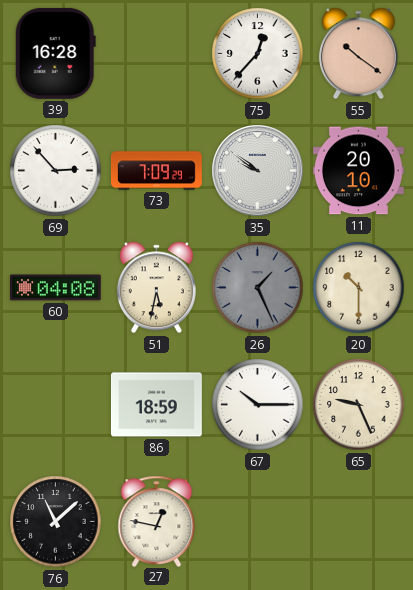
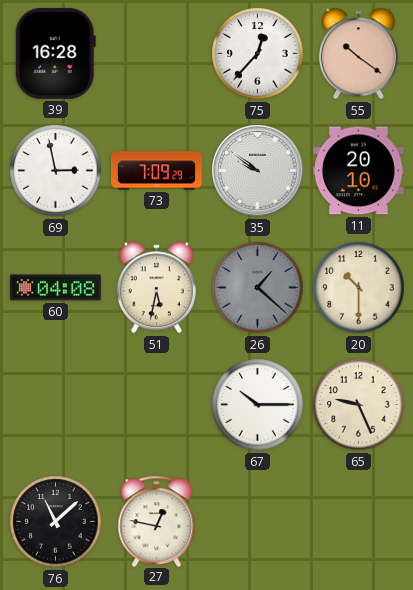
69: 2:53 -> 2:58
26: 1:26 -> 1:22
86: 18:59 -> none
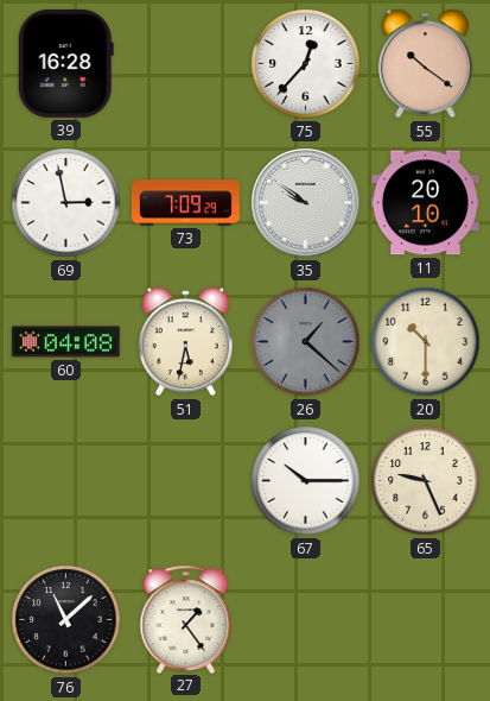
27: 12:47 -> 1:24
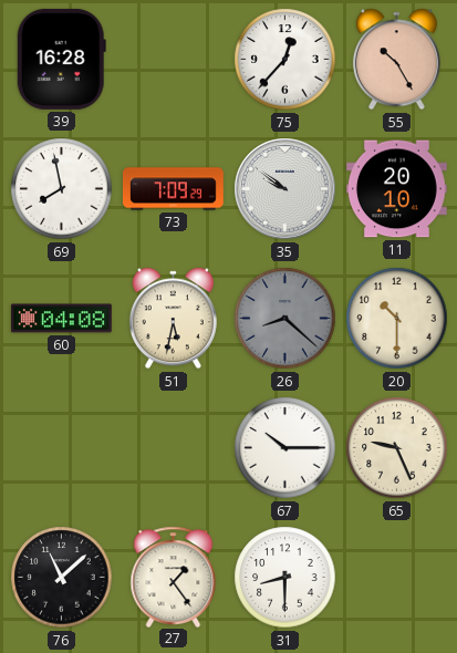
55: 10:21 -> 10:25
69: 2:58 -> 7:58
26: 1:22 -> 8:22
31: none -> 8:30
